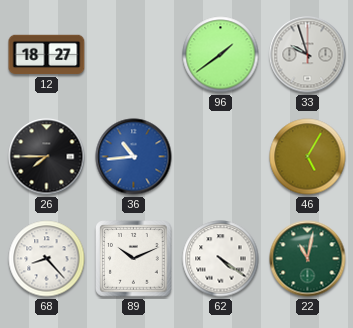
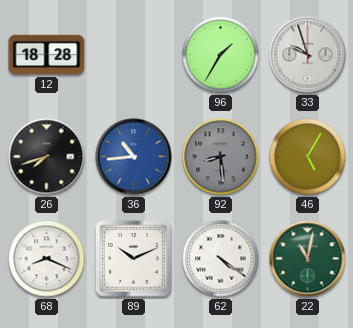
12: 18:27 -> 18:28
96: 1:39 -> 1:35
26: 7:45 -> 7:42
92: none -> 8:29
68: 8:23 -> 8:19
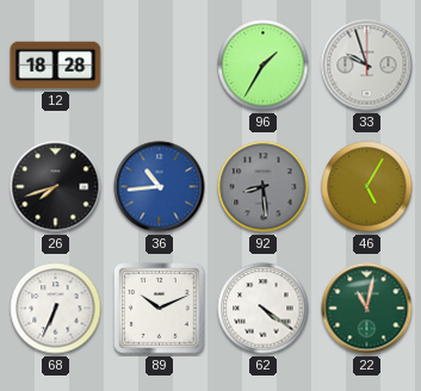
68: 8:19 -> 6:34
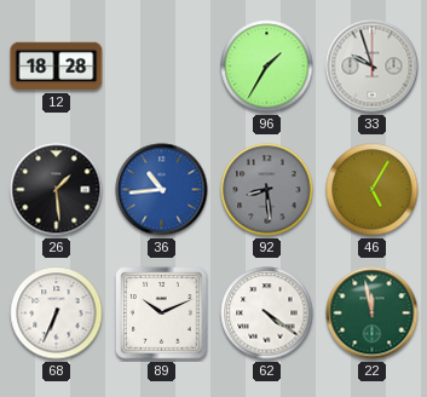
26: 7:42 -> 1:29
22: 11:02 -> 11:58
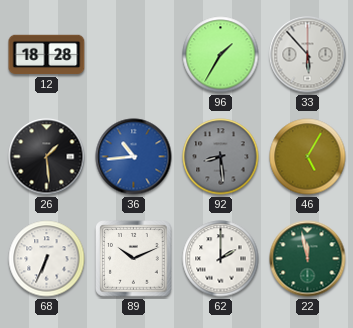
33: 9:57 -> 5:53
62: 4:21 -> 2:00
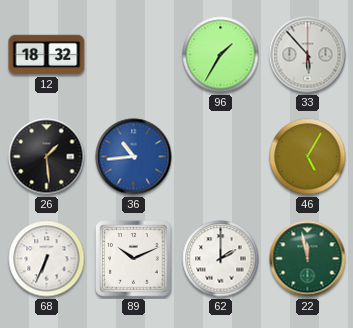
12: 18:28 -> 18:32
92: 8:29 -> none
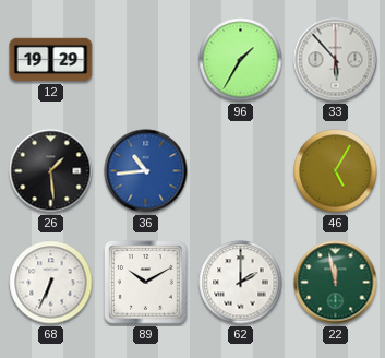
12: 18:32 -> 19:29
89: 10:11 -> 10:10
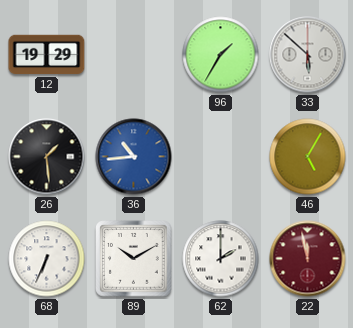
33: 5:53 -> 5:52
22 dial: green -> burgundy
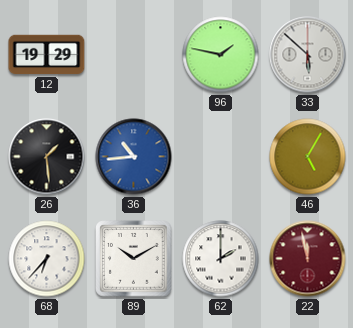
96: 1:35 -> 1:47
68: 6:34 -> 6:37
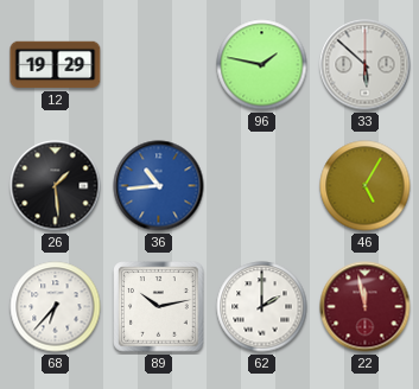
89: 10:10 -> 10:13
